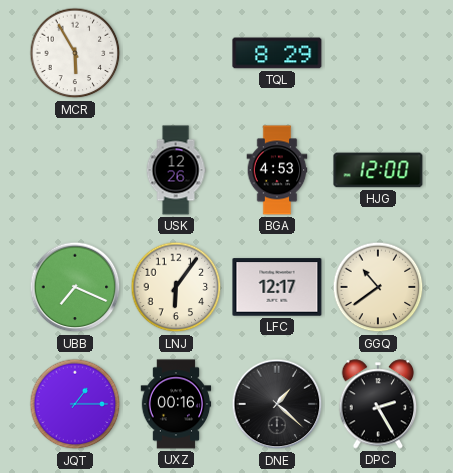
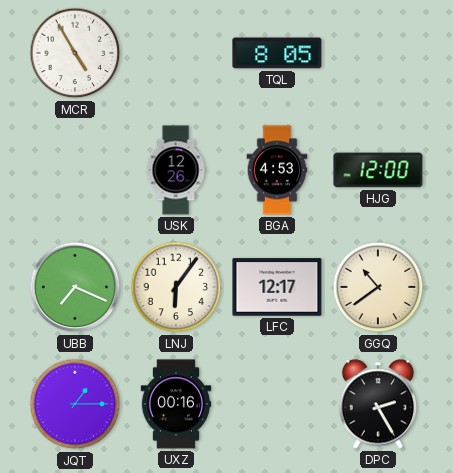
MCR: 5:55 -> 4:55
TQL: 8:29 -> 8:05
DNE: 1:22 -> none
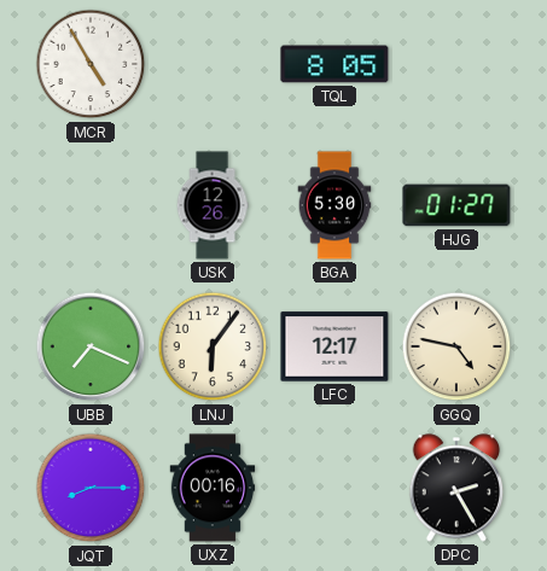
BGA: 4:53 -> 5:30
HJG: 12:00 -> 01:27
GGQ: 10:39 -> 4:47
JQT: 1:15 -> 8:15
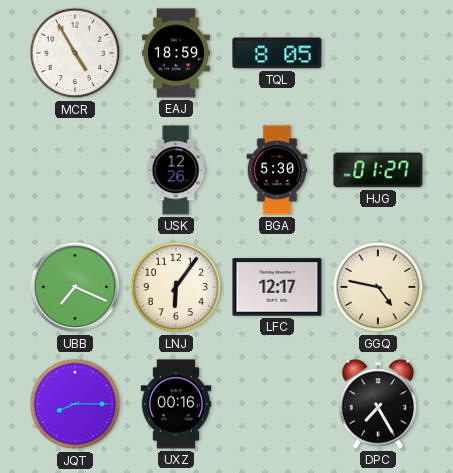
EAJ: none -> 18:59
DPC: 2:25 -> 7:25
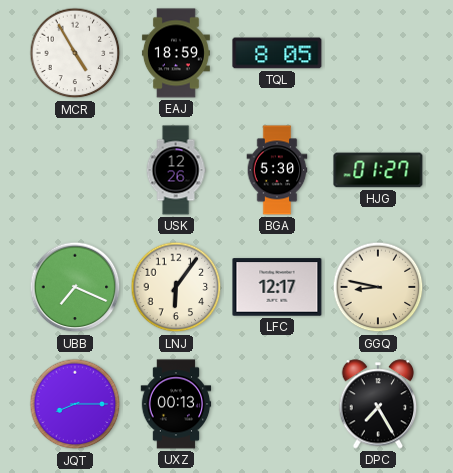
GGQ: 4:47 -> 8:47
UXZ: 00:16 -> 00:13
